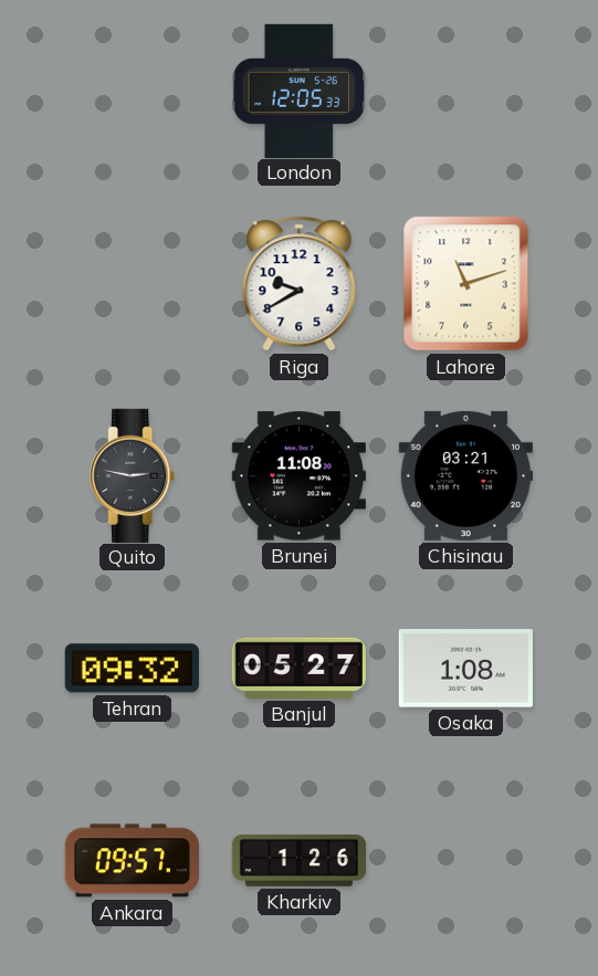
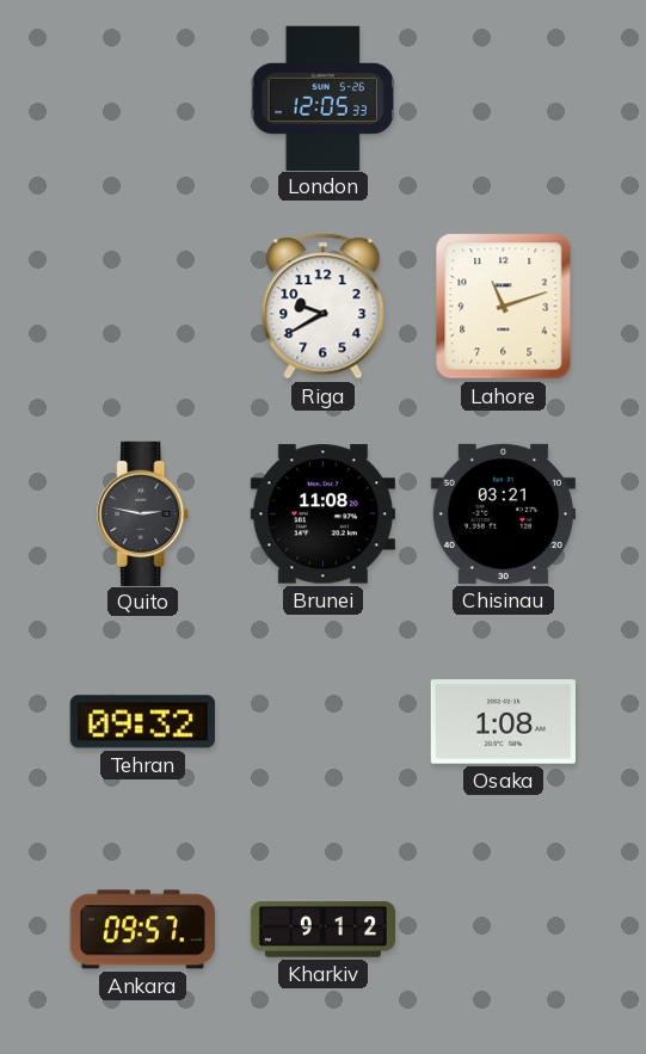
Banjul: 05:27 -> none
Kharkiv: 1:26 -> 9:12
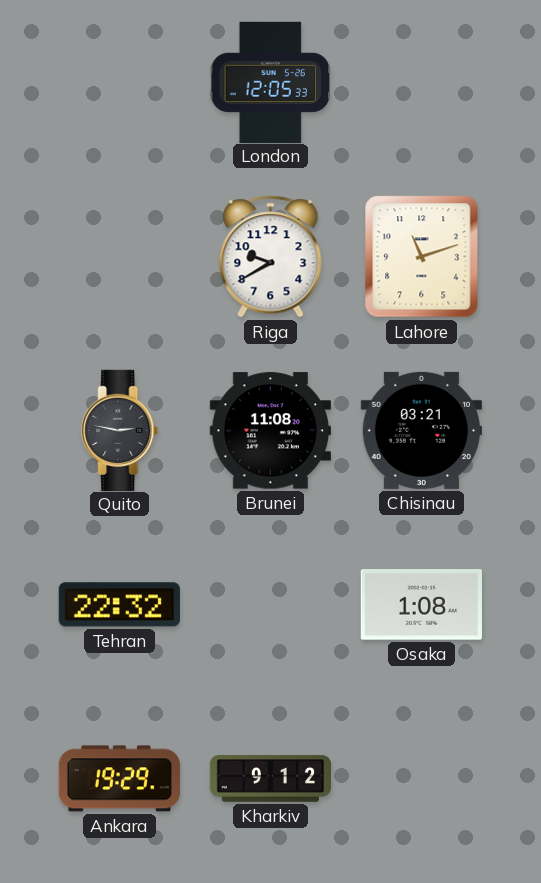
Tehran: 09:32 -> 22:32
Ankara: 09:57 -> 19:29
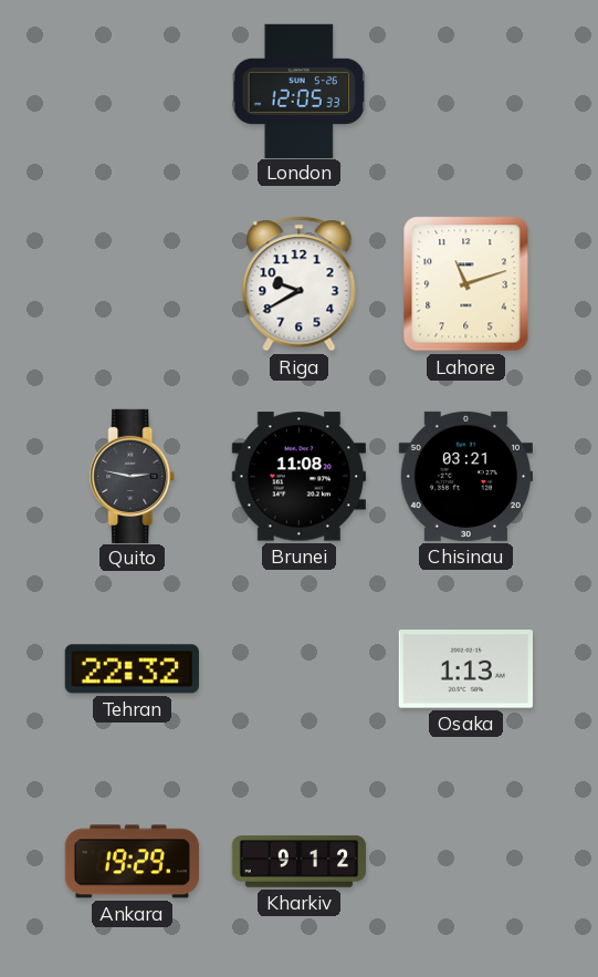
Osaka: 1:08 -> 1:13
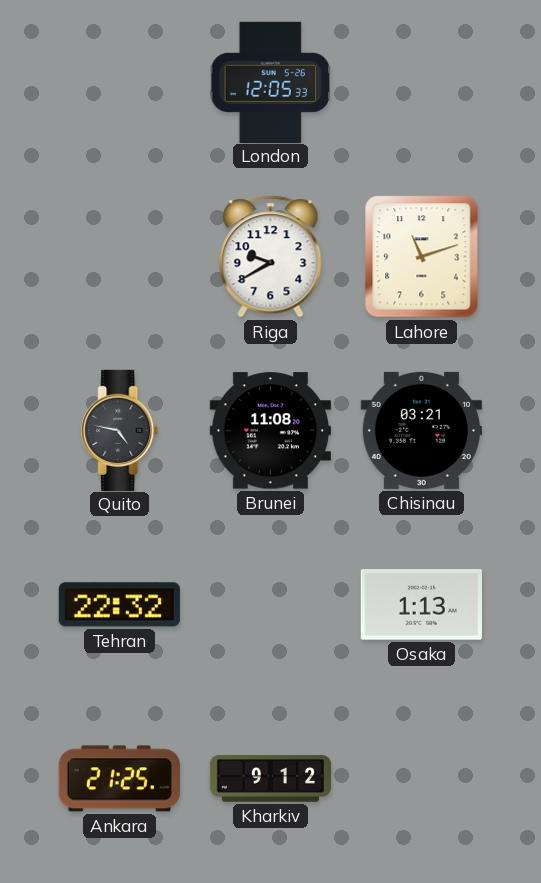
Quito: 2:47 -> 4:47
Ankara: 19:29 -> 21:25
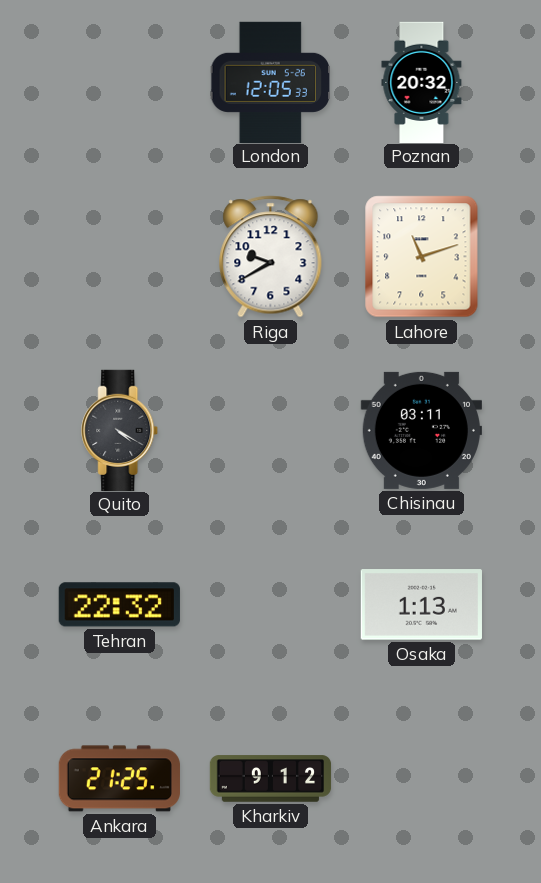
Poznan: none -> 20:32
Quito: 4:47 -> 4:20
Brunei: 11:08 -> none
Chisinau: 03:21 -> 03:11
